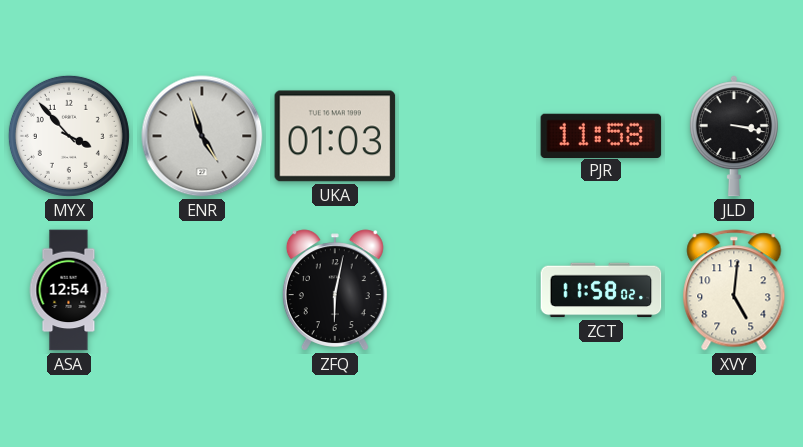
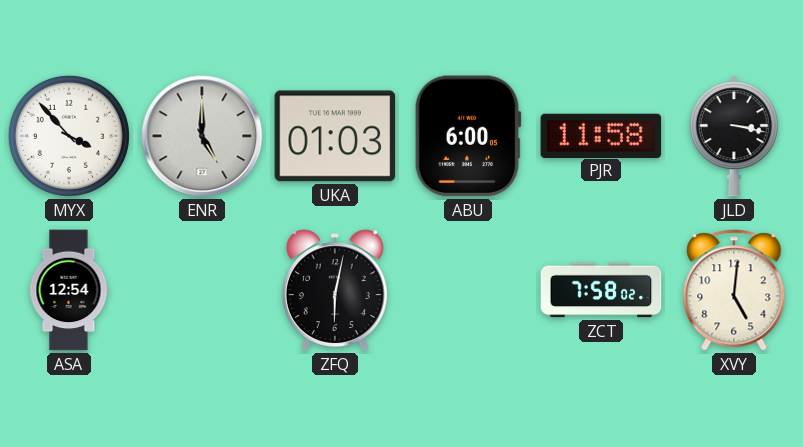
ENR: 4:57 -> 5:00
ABU: none -> 6:00
ZCT: 11:58 -> 7:58
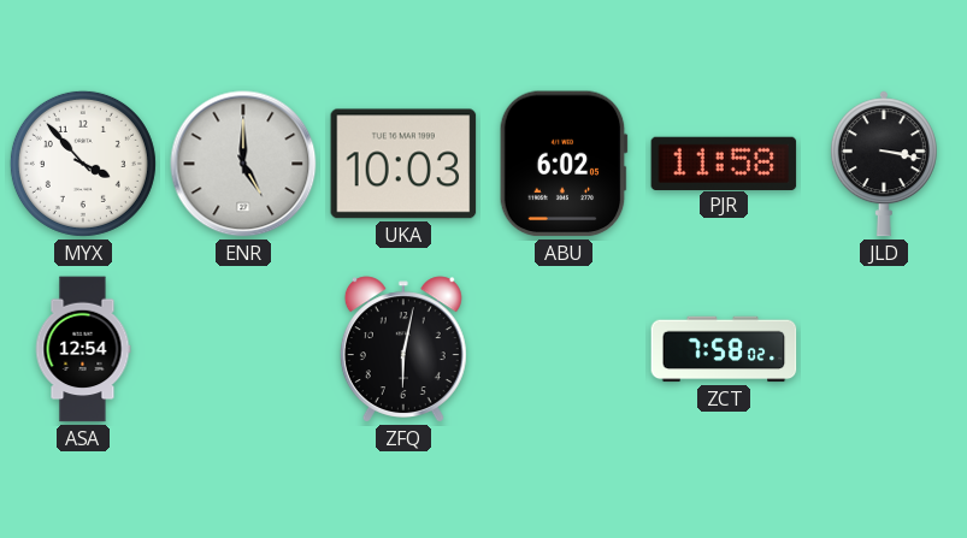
UKA: 01:03 -> 10:03
ABU: 6:00 -> 6:02
XVY: 5:01 -> none
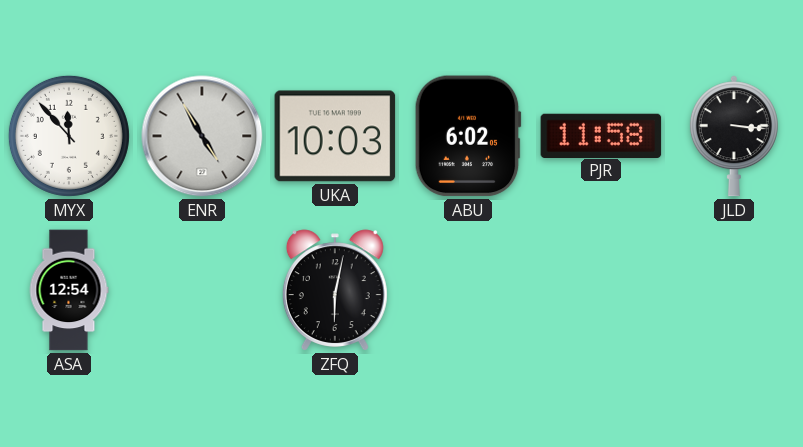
MYX: 3:53 -> 11:53
ENR: 5:00 -> 4:55
JLD: 3:17 -> 3:16
ZCT: 7:58 -> none
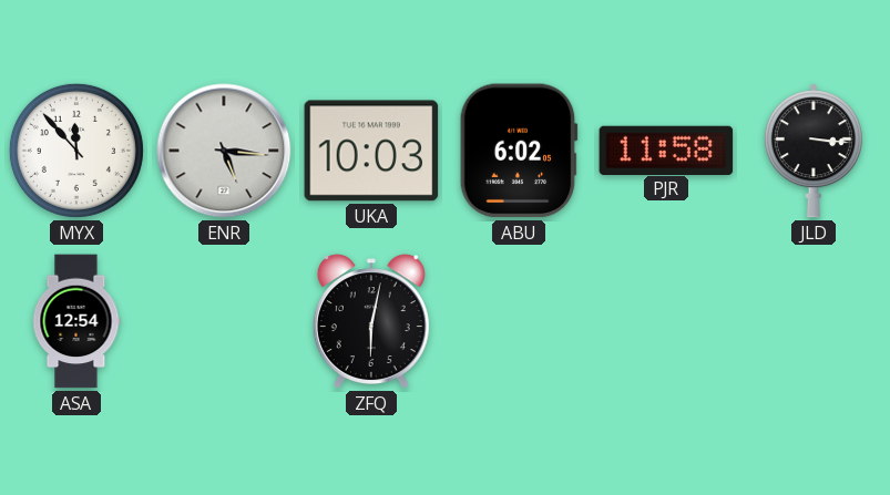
ENR: 4:55 -> 5:16
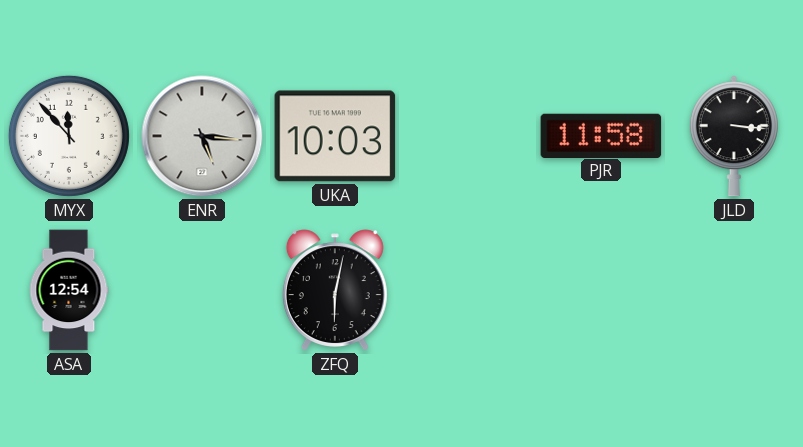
ABU: 6:02 -> none
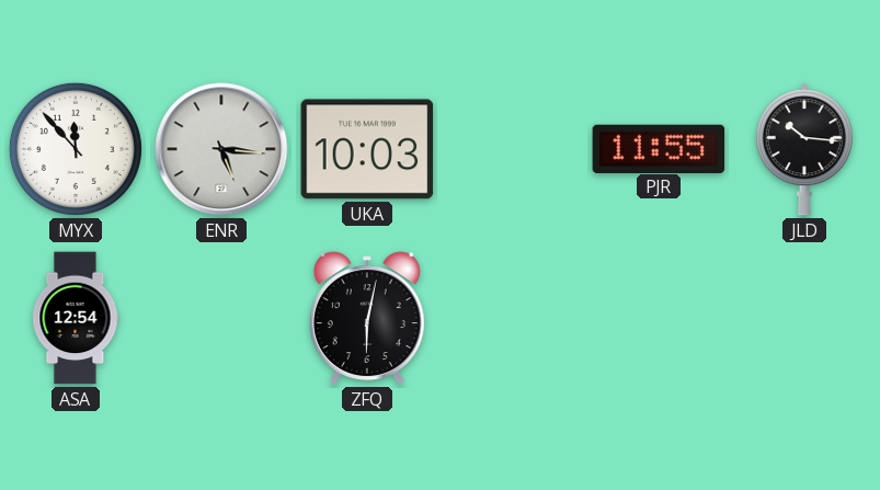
PJR: 11:58 -> 11:55
JLD: 3:16 -> 10:16
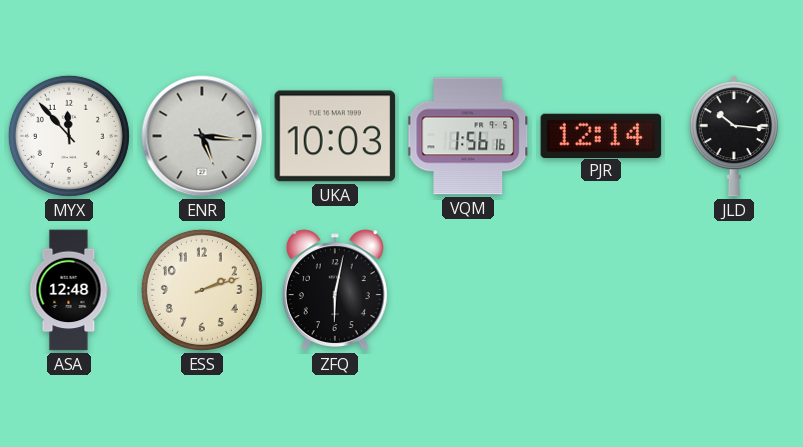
VQM: none -> 1:56
PJR: 11:55 -> 12:14
ASA: 12:54 -> 12:48
ESS: none -> 2:12
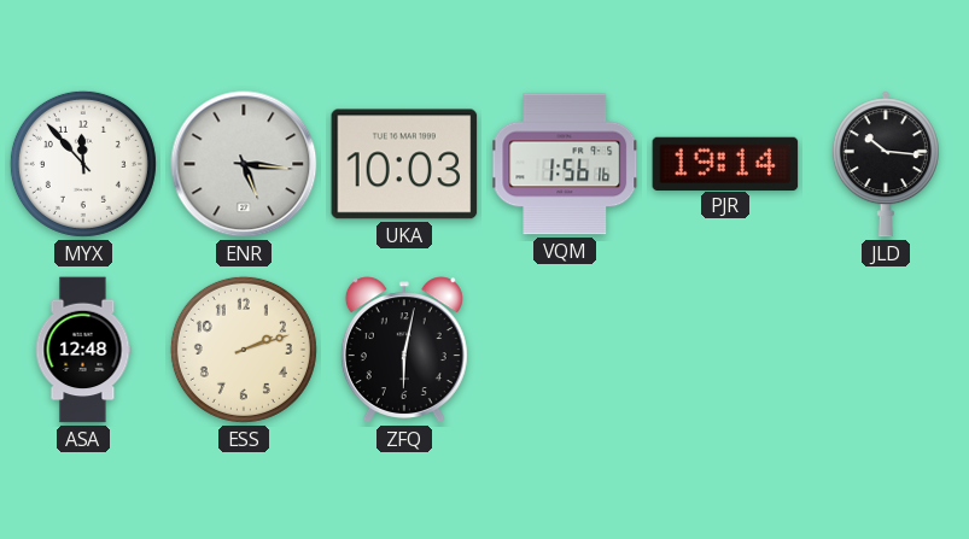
PJR: 12:14 -> 19:14
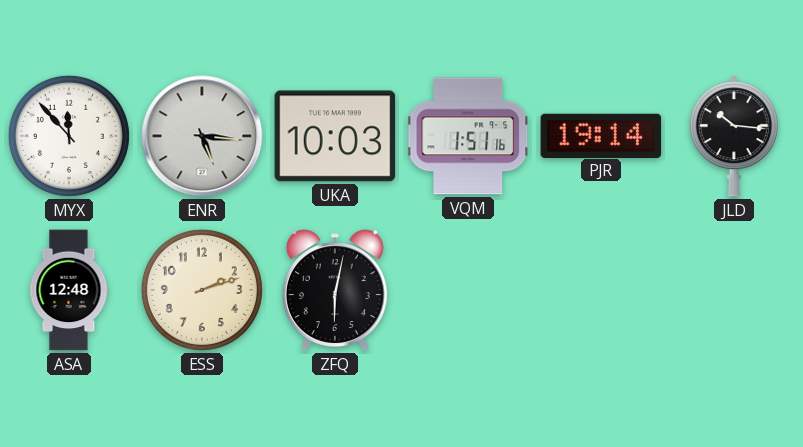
VQM: 1:56 -> 1:51
